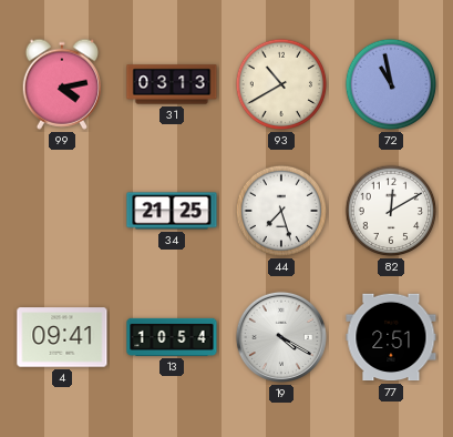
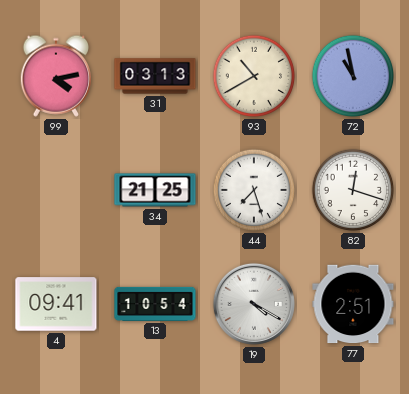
82: 12:10 -> 12:18
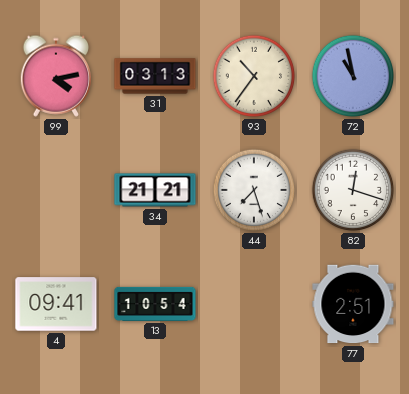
93: 10:40 -> 10:36
34: 21:25 -> 21:21
19: 4:20 -> none
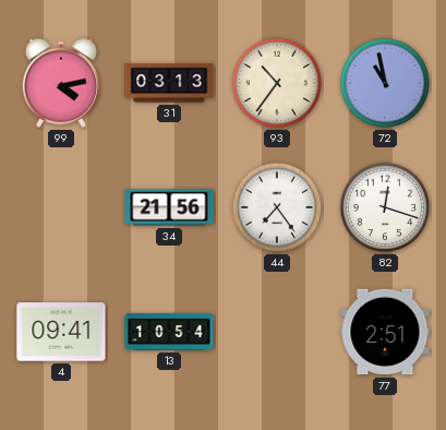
34: 21:21 -> 21:56
44: 7:27 -> 7:24
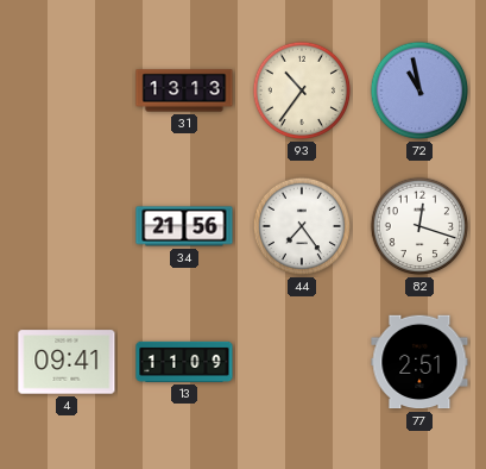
99: 4:13 -> none
31: 03:13 -> 13:13
13: 10:54 -> 11:09
